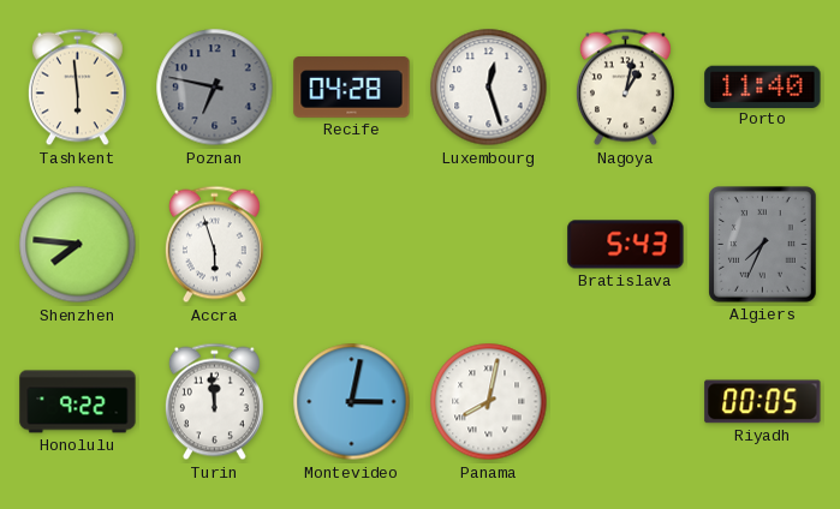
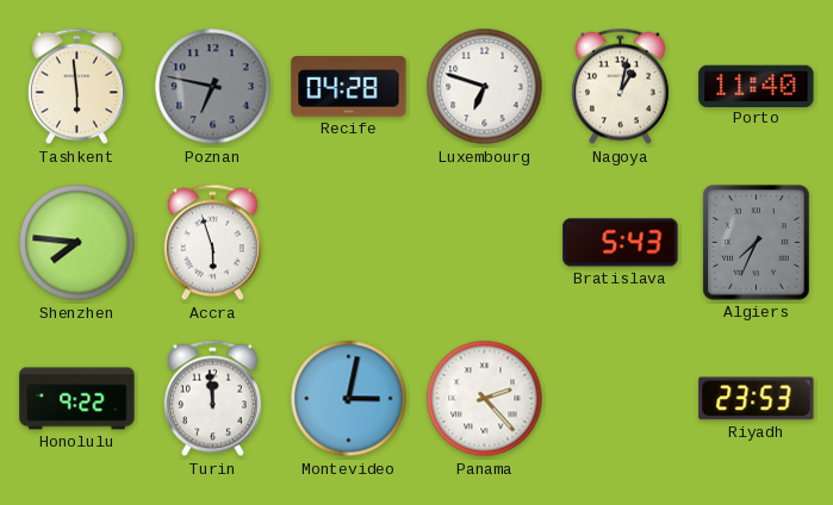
Luxembourg: 12:27 -> 6:48
Panama: 8:02 -> 2:23
Riyadh: 00:05 -> 23:53
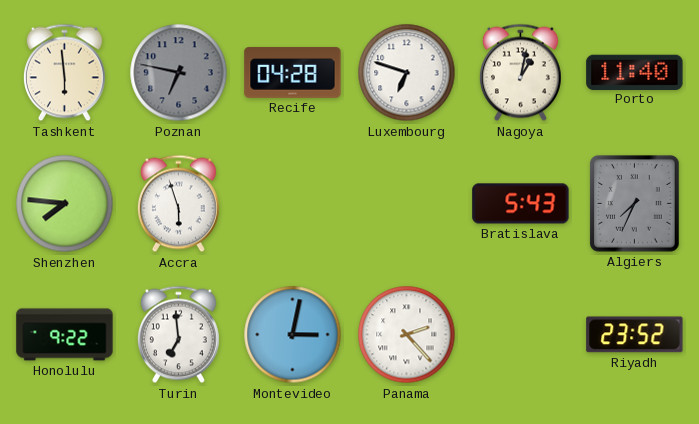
Turin: 11:59 -> 6:59
Riyadh: 23:53 -> 23:52
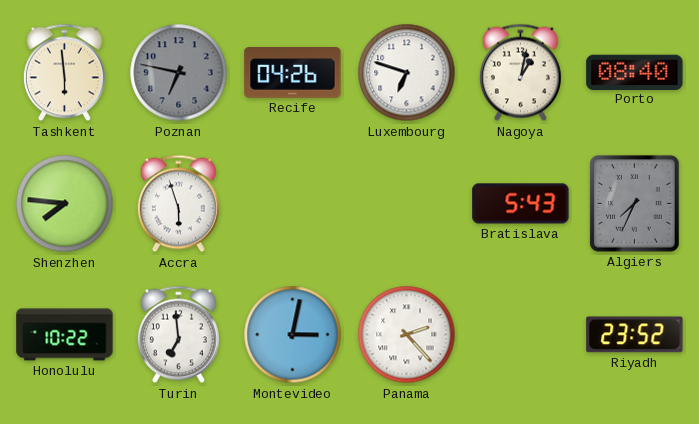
Recife: 04:28 -> 04:26
Porto: 11:40 -> 08:40
Honolulu: 9:22 -> 10:22
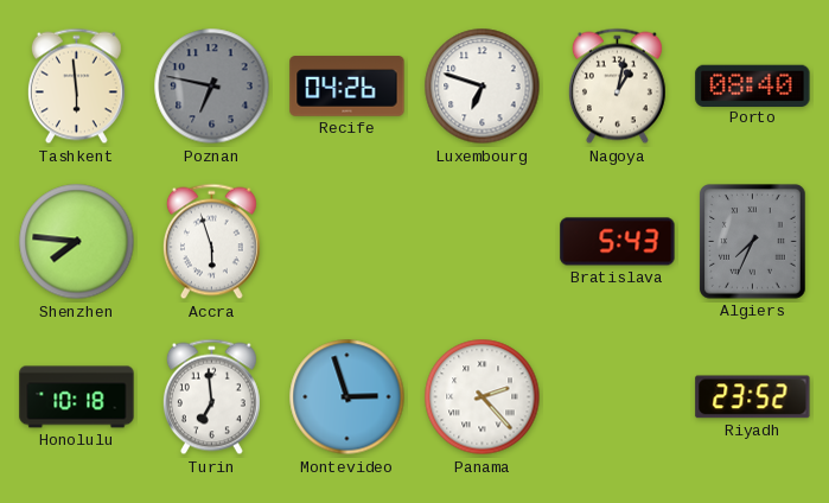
Honolulu: 10:22 -> 10:18
Montevideo: 3:02 -> 2:57
